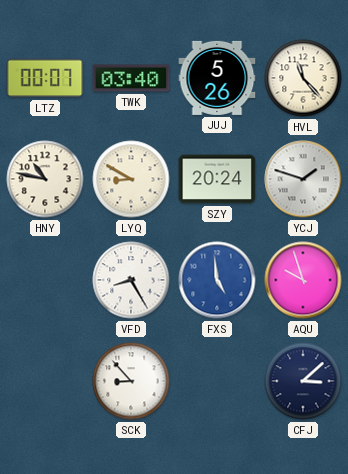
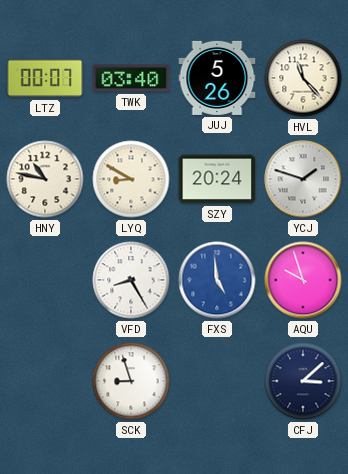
SCK: 8:53 -> 8:57
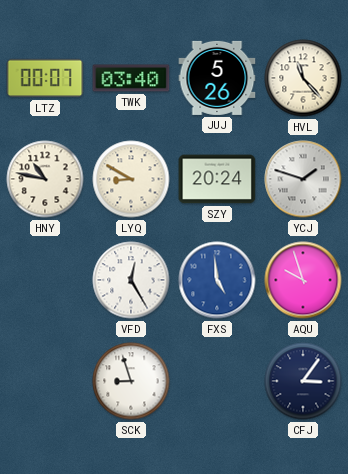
VFD: 8:25 -> 12:25
CFJ: 3:08 -> 3:06
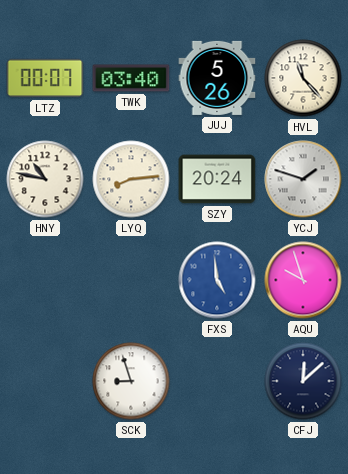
LYQ: 8:50 -> 8:14
VFD: 12:25 -> none
CFJ: 3:06 -> 12:08
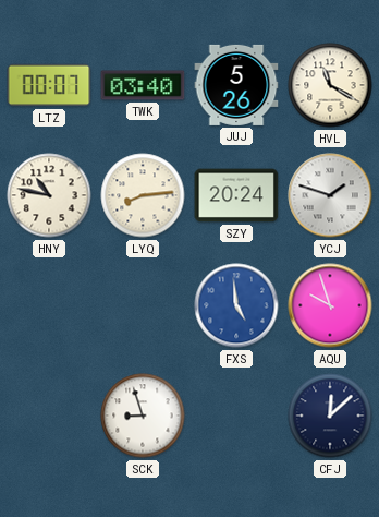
HVL: 11:23 -> 11:20
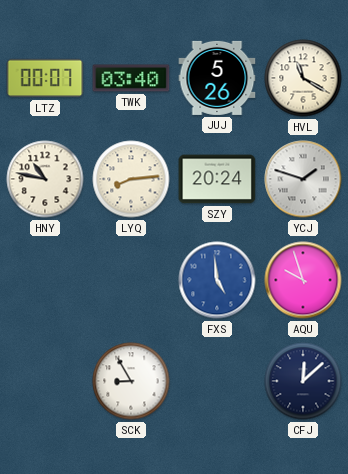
SCK: 8:57 -> 8:55
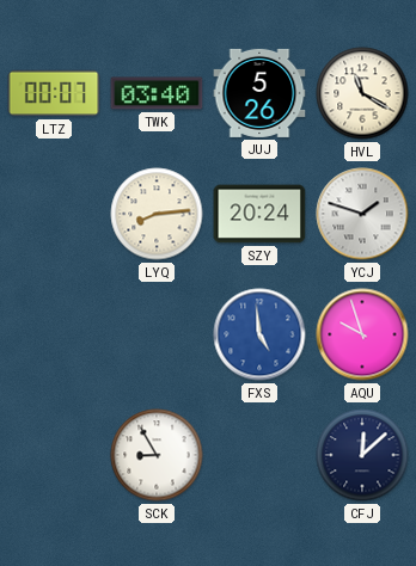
HNY: 10:47 -> none
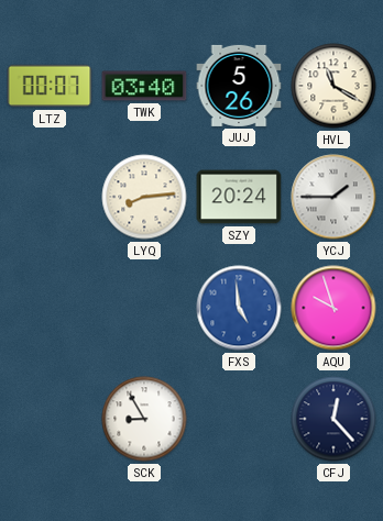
YCJ: 1:48 -> 1:45
CFJ: 12:08 -> 12:23
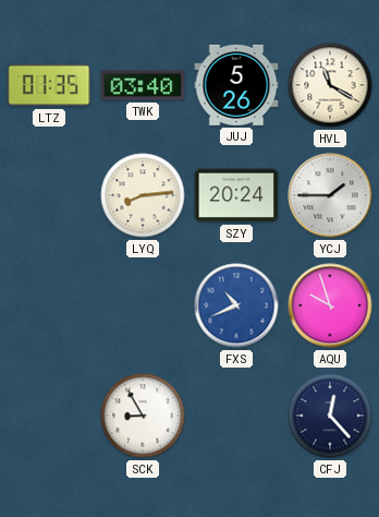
LTZ: 00:07 -> 01:35
FXS: 4:59 -> 10:41
